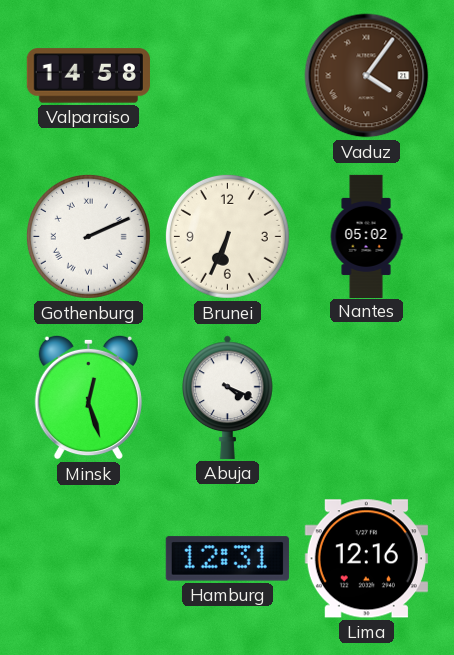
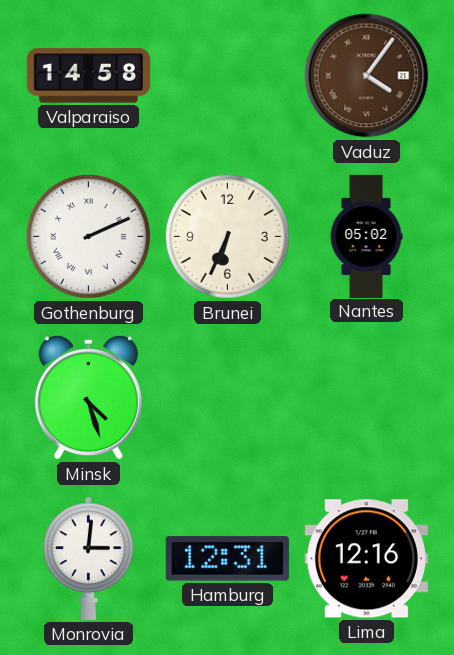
Minsk: 12:27 -> 4:27
Abuja: 4:19 -> none
Monrovia: none -> 3:01
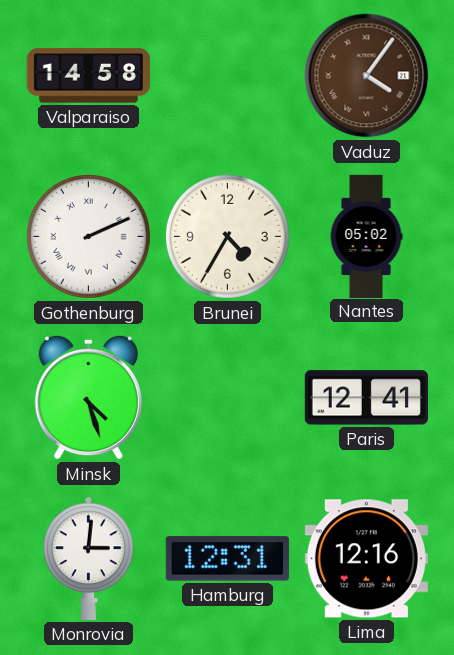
Brunei: 6:34 -> 4:35
Paris: none -> 12:41
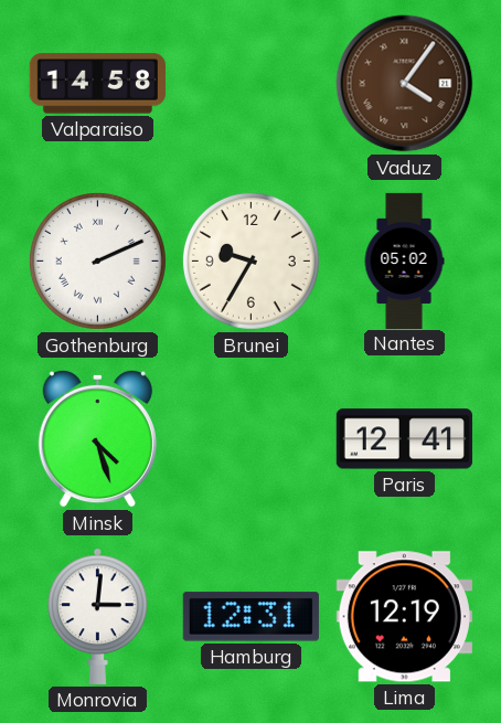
Brunei: 4:35 -> 9:35
Lima: 12:16 -> 12:19
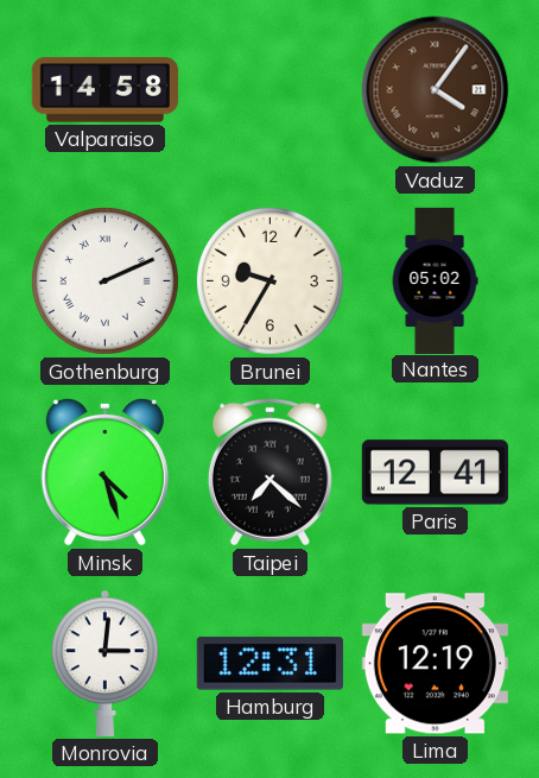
Taipei: none -> 7:22
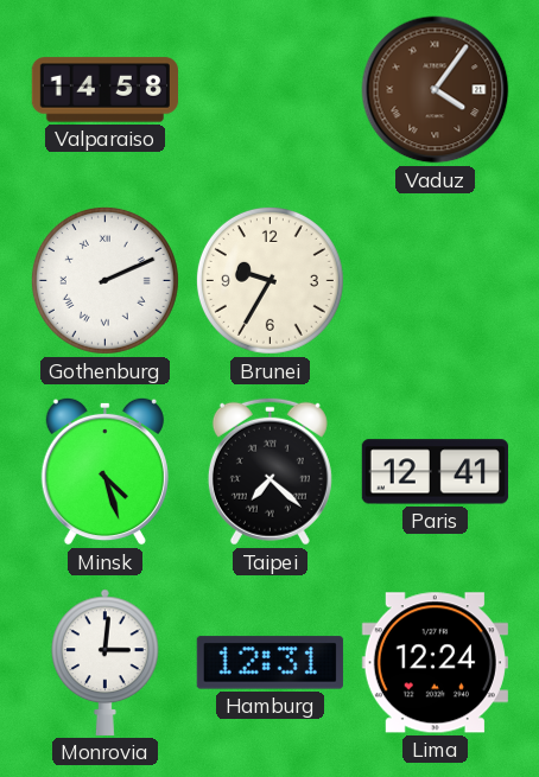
Nantes: 05:02 -> none
Lima: 12:19 -> 12:24
